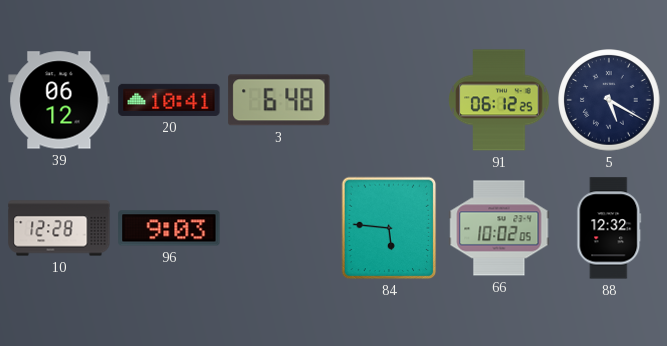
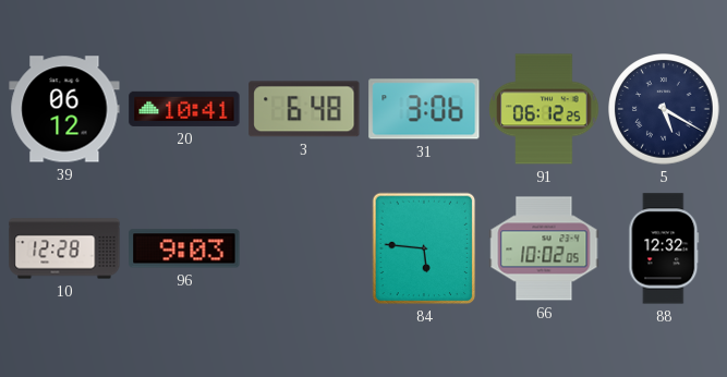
31: none -> 3:06
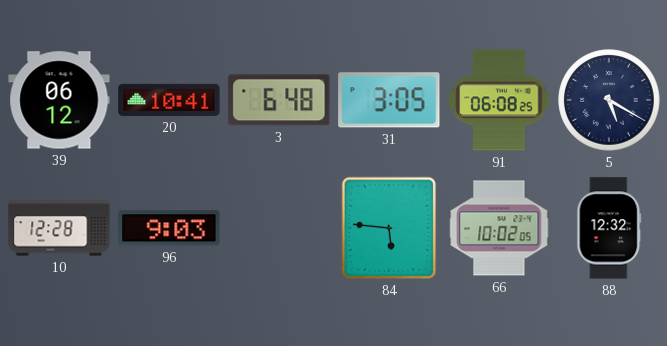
31: 3:06 -> 3:05
91: 06:12 -> 06:08
